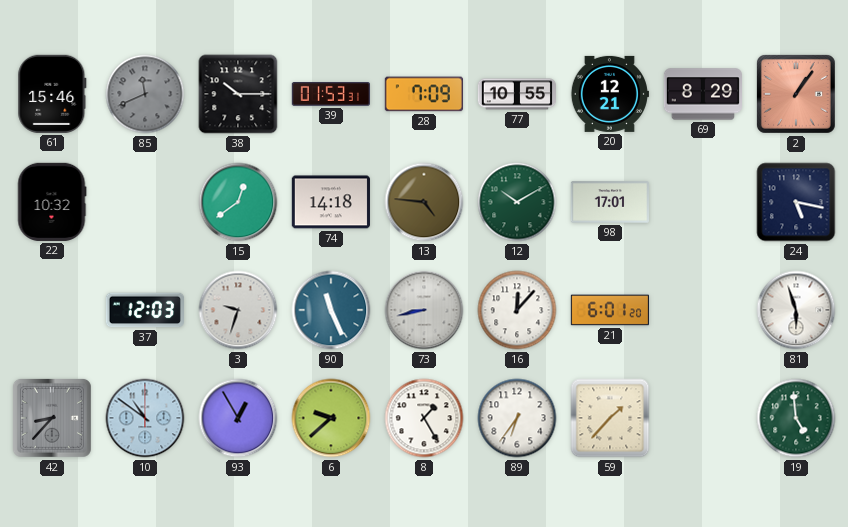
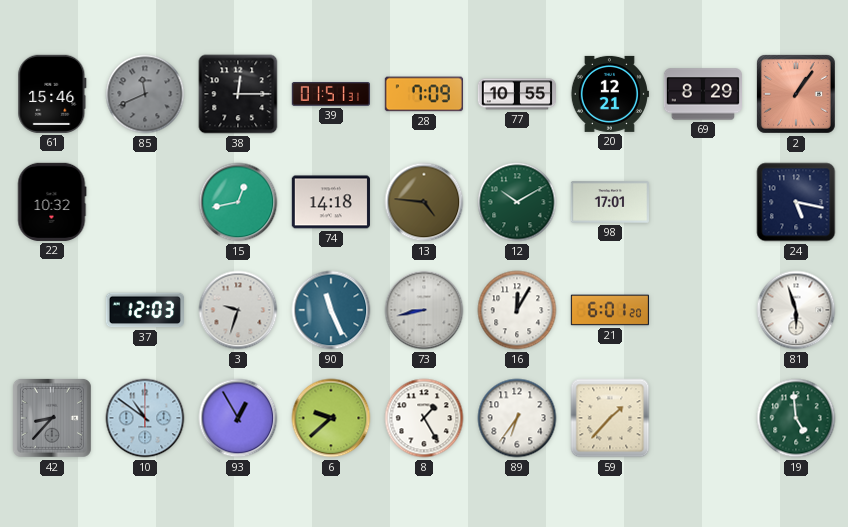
38: 10:15 -> 12:15
39: 01:53 -> 01:51
15: 12:39 -> 12:43
16: 12:07 -> 12:05
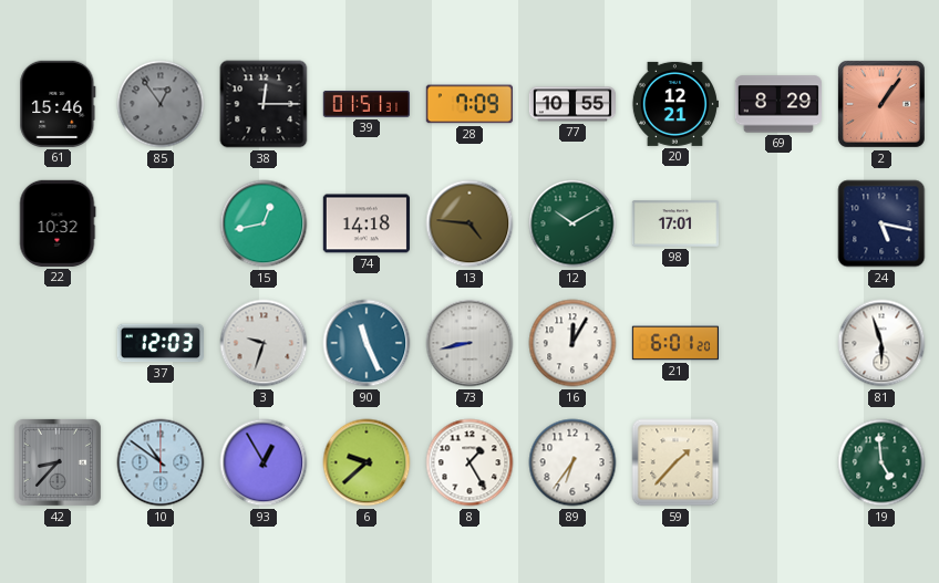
85: 11:41 -> 12:54
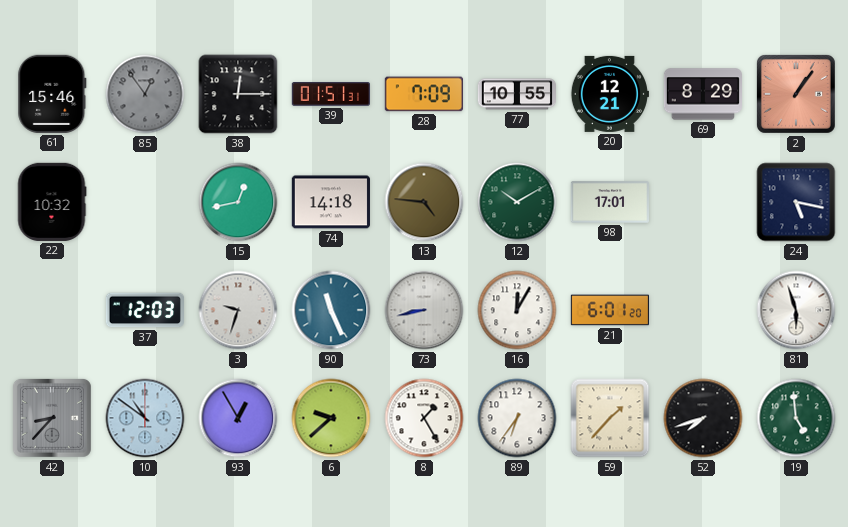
52: none -> 7:42
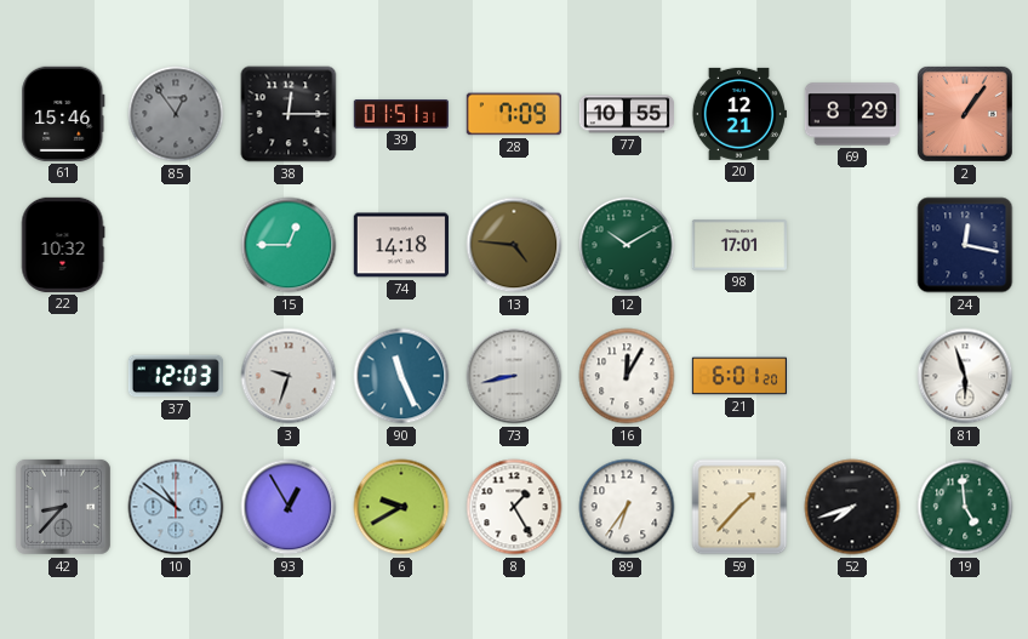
15: 12:43 -> 12:45
24: 5:17 -> 12:17
6: 9:38 -> 9:40
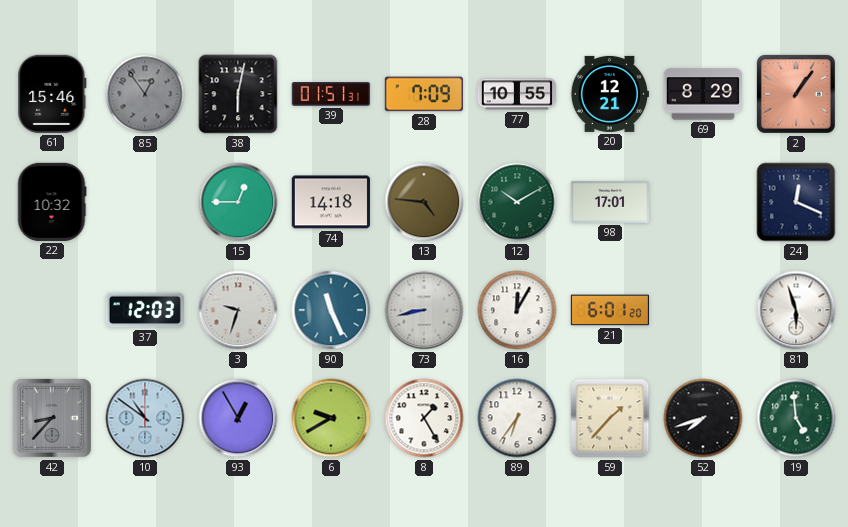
38: 12:15 -> 6:02
24: 12:17 -> 12:19
